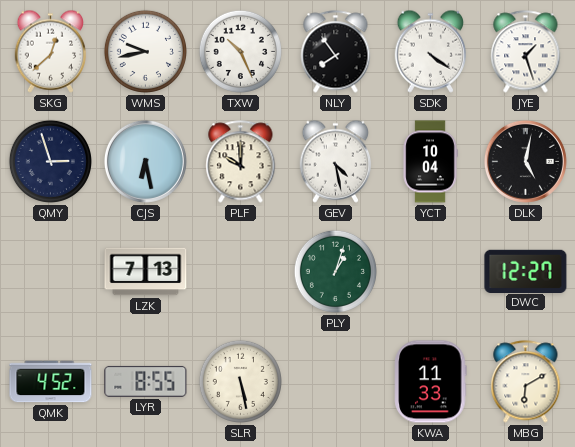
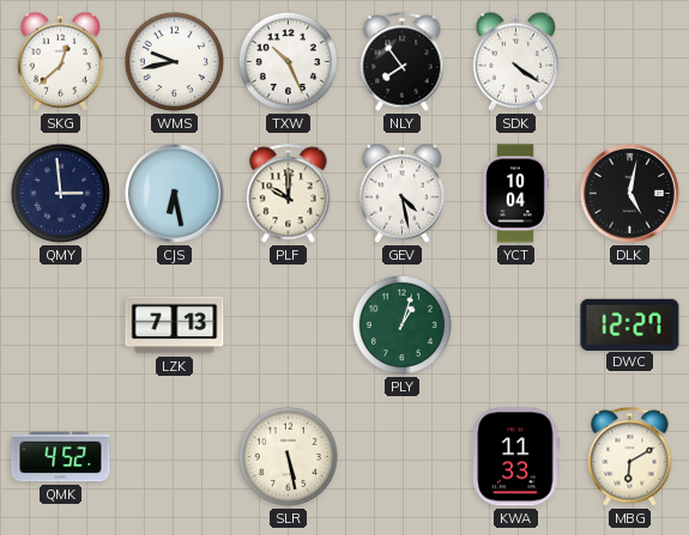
JYE: 1:27 -> none
QMY: 2:57 -> 2:59
LYR: 8:55 -> none
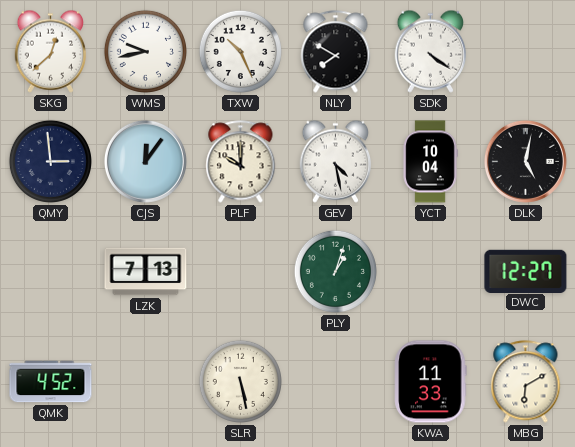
NLY: 7:54 -> 7:50
CJS: 6:28 -> 12:06
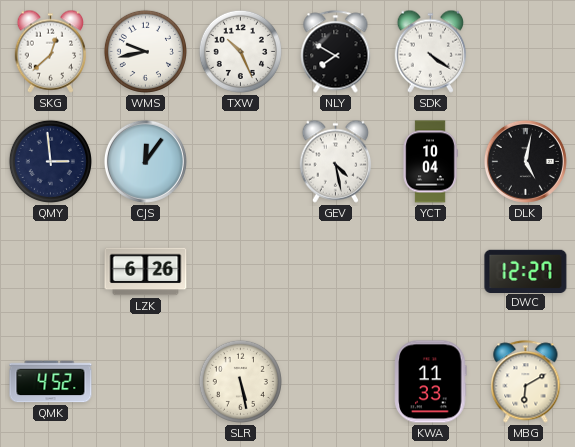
PLF: 10:00 -> none
LZK: 7:13 -> 6:26
PLY: 1:03 -> none
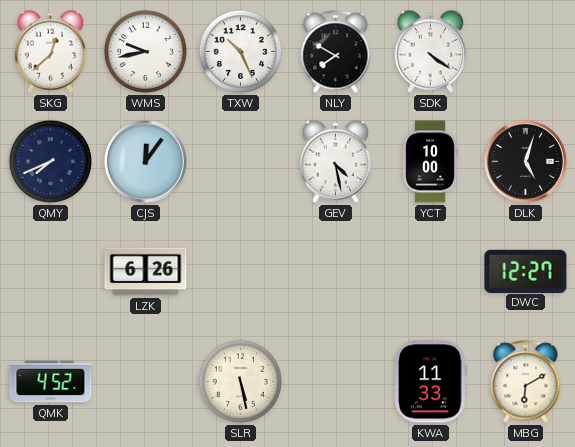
QMY: 2:59 -> 7:41
YCT: 10:04 -> 10:00
DLK: 5:02 -> 5:03
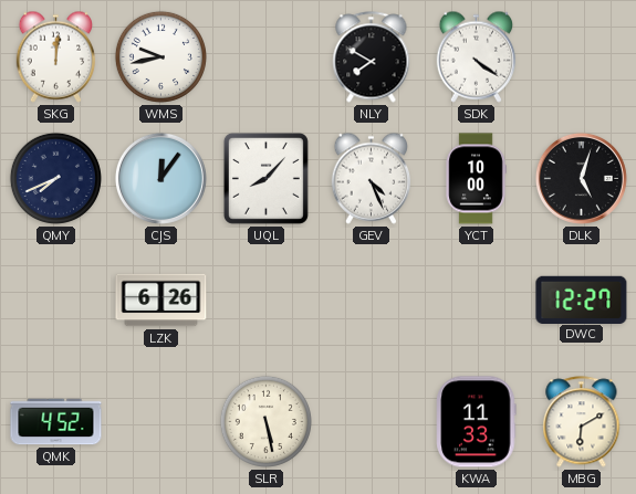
SKG: 12:38 -> 12:01
TXW: 10:26 -> none
UQL: none -> 8:07
GEV: 4:28 -> 4:26
